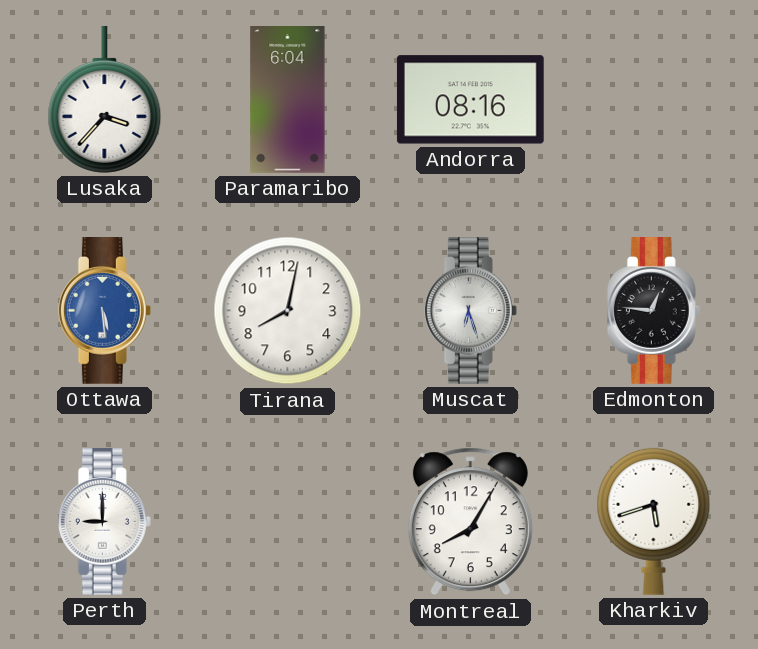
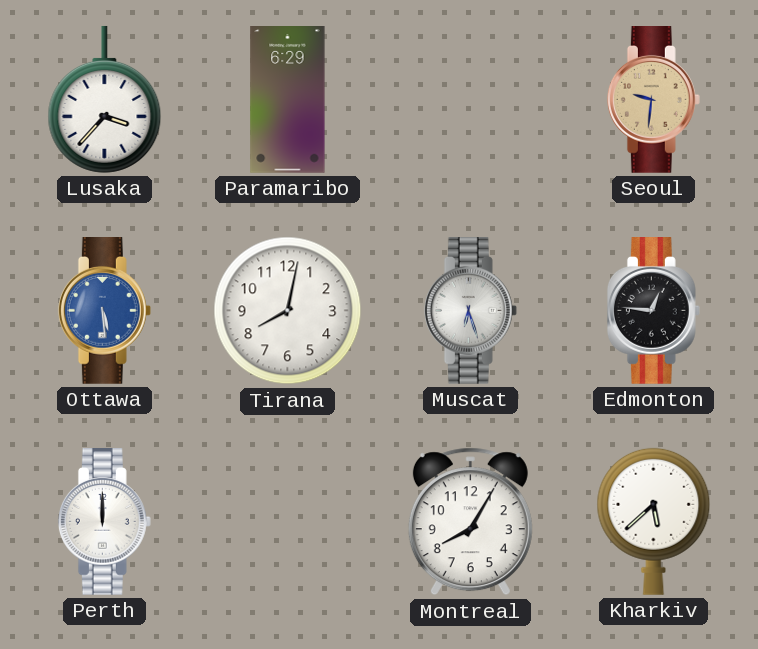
Paramaribo: 6:04 -> 6:29
Andorra: 08:16 -> none
Seoul: none -> 9:31
Perth: 9:00 -> 12:00
Kharkiv: 5:42 -> 5:38
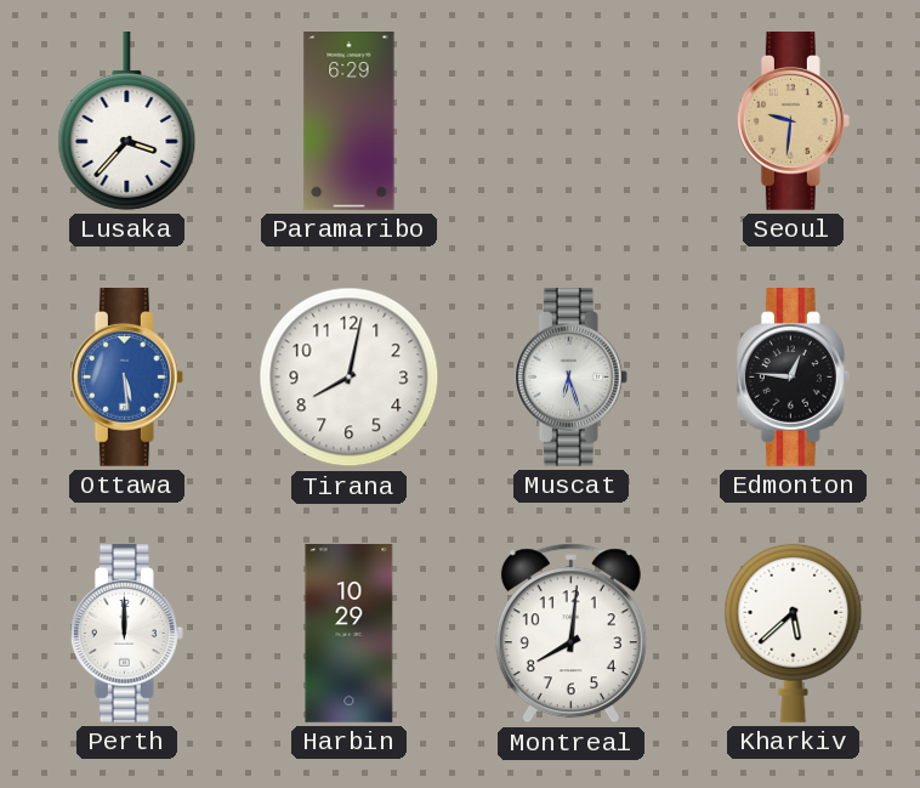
Harbin: none -> 10:29
Montreal: 8:05 -> 8:01
